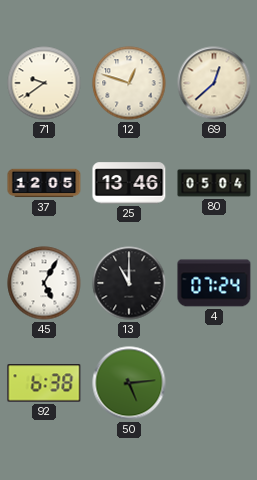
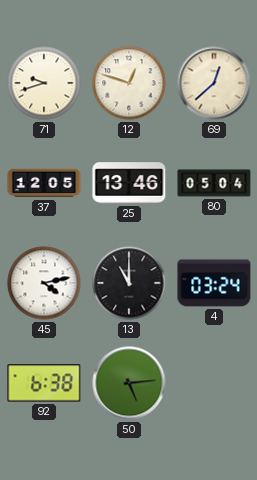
71: 9:39 -> 9:42
45: 5:05 -> 4:13
4: 07:24 -> 03:24
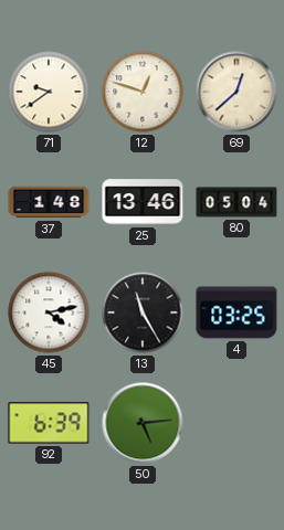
71: 9:42 -> 9:39
37: 12:05 -> 1:48
13: 11:00 -> 11:25
4: 03:24 -> 03:25
92: 6:38 -> 6:39
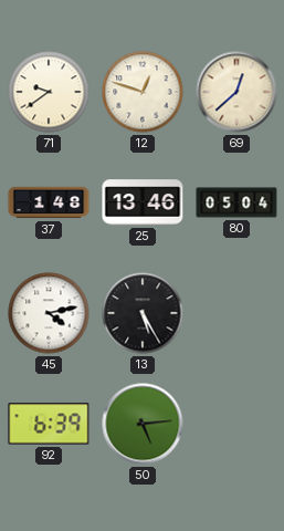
13: 11:25 -> 5:25
4: 03:25 -> none
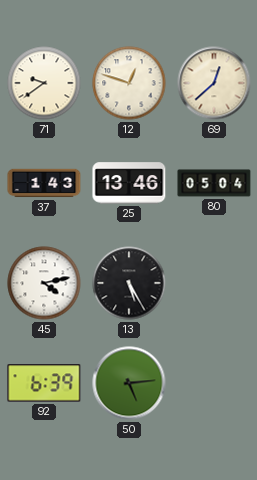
37: 1:48 -> 1:43
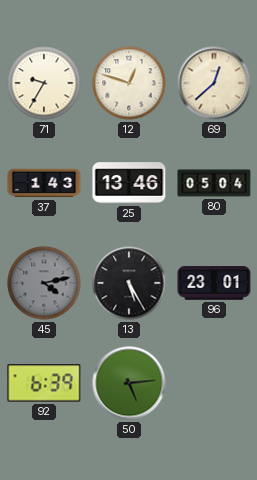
71: 9:39 -> 9:35
45 dial: white -> grey
96: none -> 23:01
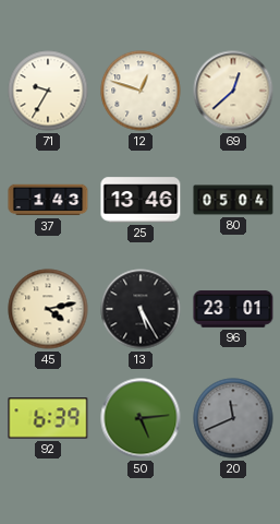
45 dial: grey -> cream
20: none -> 11:41
